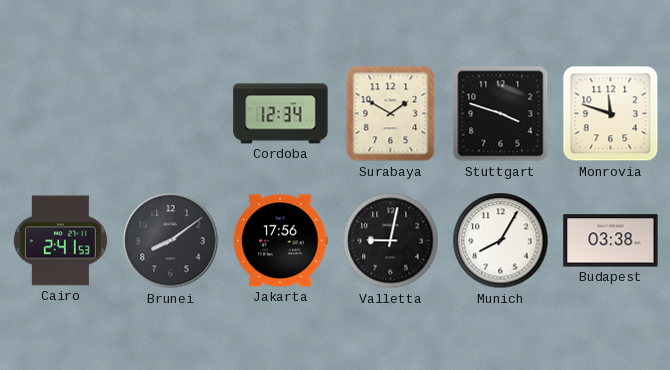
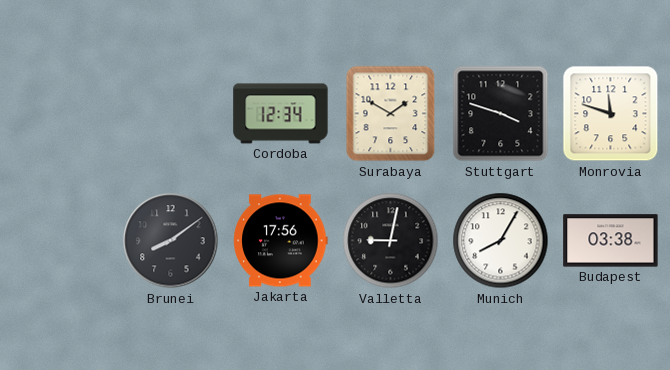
Cairo: 2:41 -> none
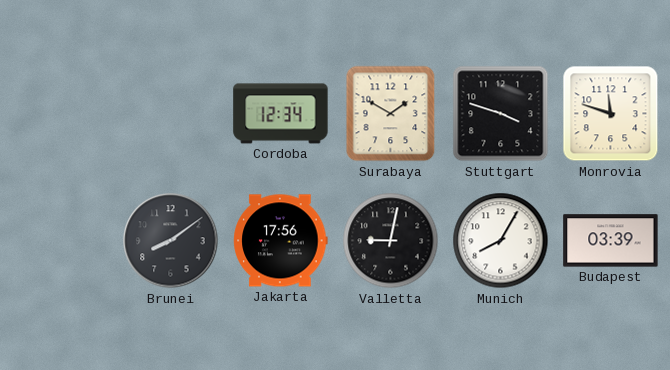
Budapest: 03:38 -> 03:39
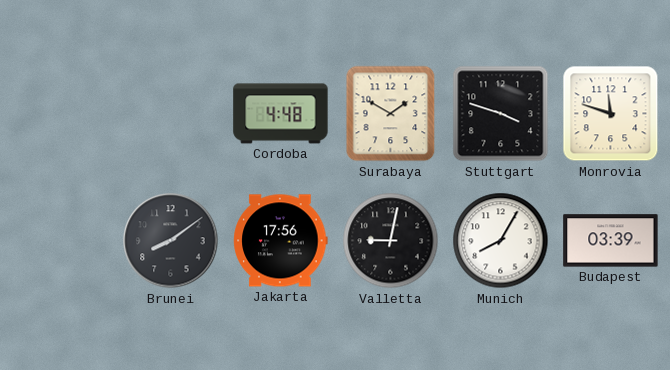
Cordoba: 12:34 -> 4:48
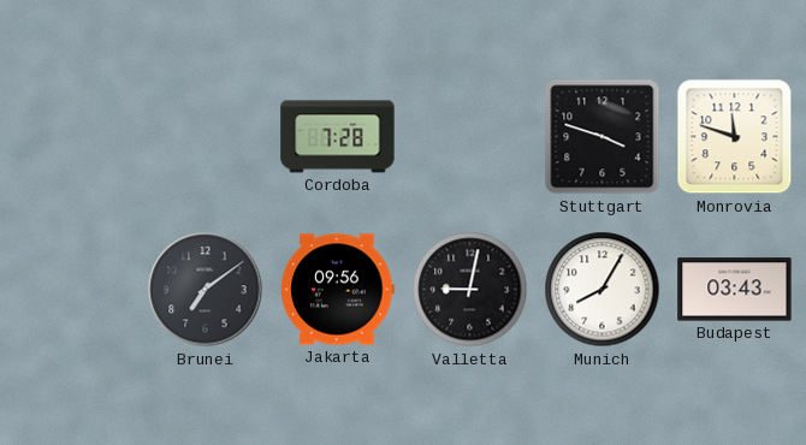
Cordoba: 4:48 -> 7:28
Surabaya: 1:50 -> none
Brunei: 8:09 -> 7:09
Jakarta: 17:56 -> 09:56
Budapest: 03:39 -> 03:43
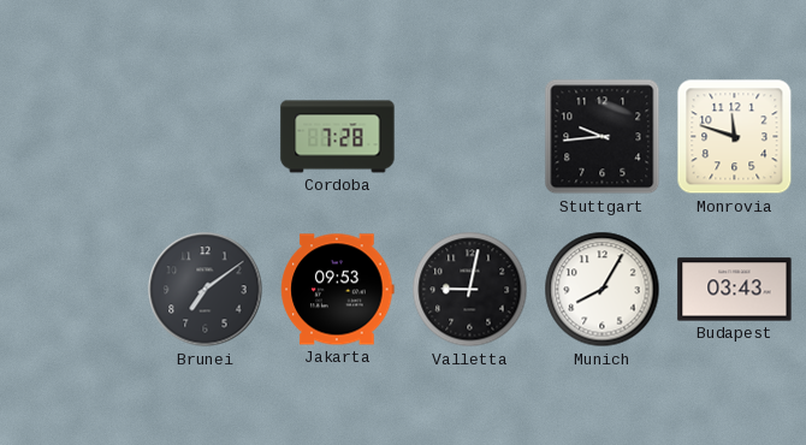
Stuttgart: 3:48 -> 9:44
Jakarta: 09:56 -> 09:53
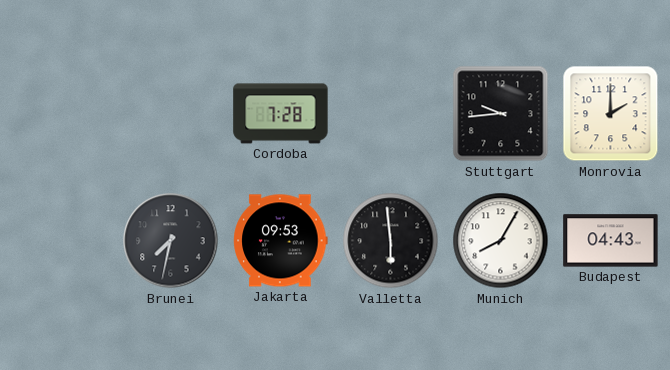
Monrovia: 11:48 -> 2:00
Brunei: 7:09 -> 7:32
Valletta: 9:02 -> 5:59
Budapest: 03:43 -> 04:43
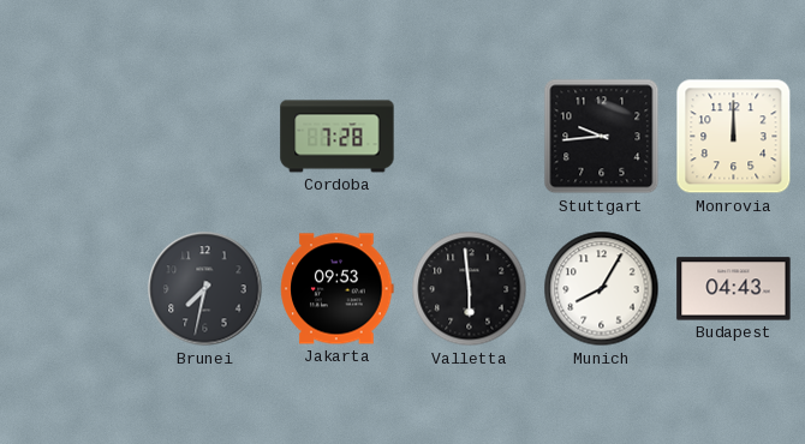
Monrovia: 2:00 -> 12:00
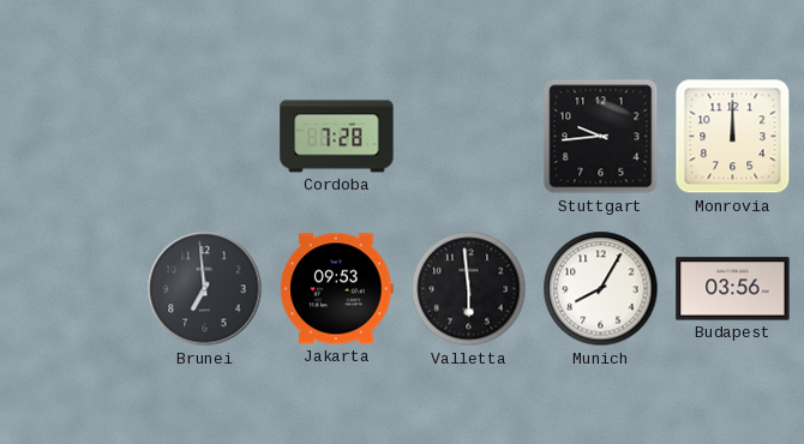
Brunei: 7:32 -> 6:59
Budapest: 04:43 -> 03:56
